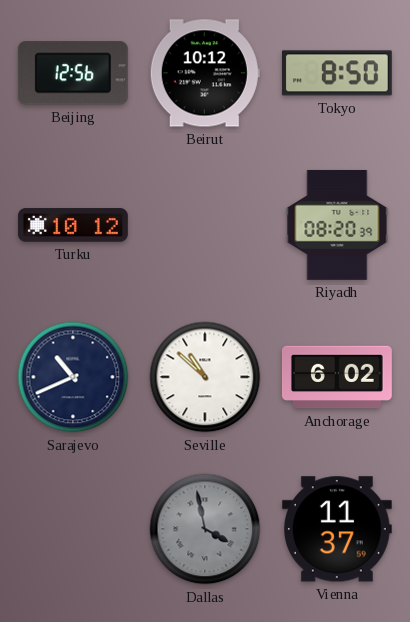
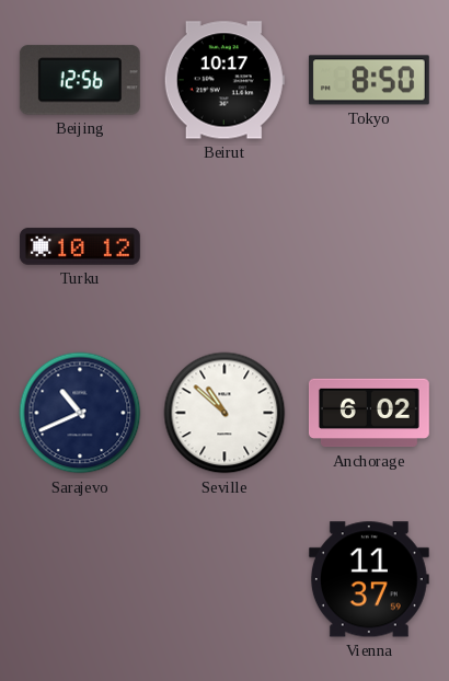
Beirut: 10:12 -> 10:17
Riyadh: 08:20 -> none
Dallas: 3:58 -> none
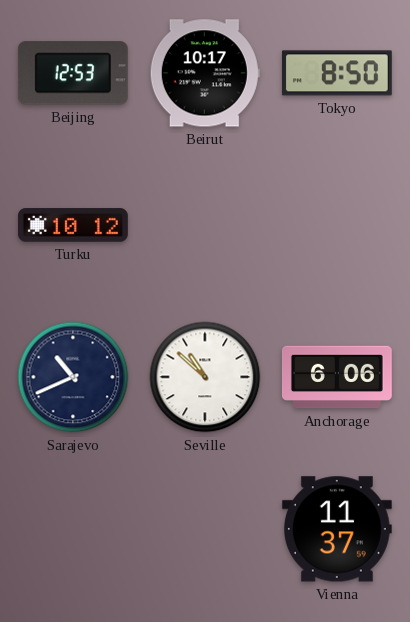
Beijing: 12:56 -> 12:53
Anchorage: 6:02 -> 6:06
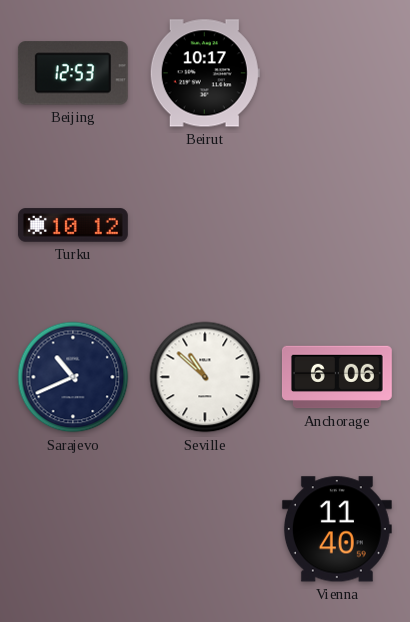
Tokyo: 8:50 -> none
Vienna: 11:37 -> 11:40
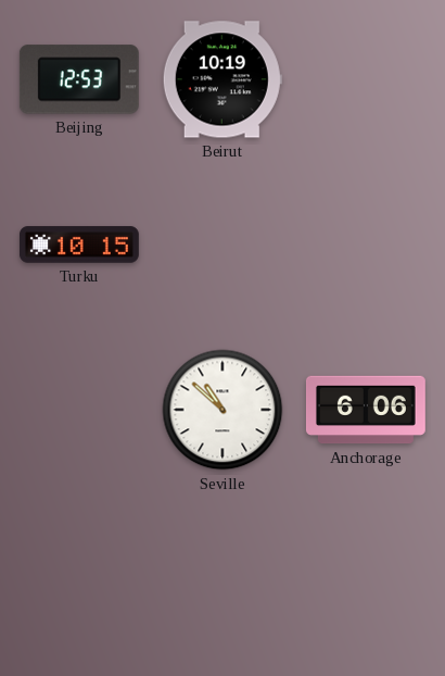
Beirut: 10:17 -> 10:19
Turku: 10:12 -> 10:15
Sarajevo: 10:41 -> none
Vienna: 11:40 -> none
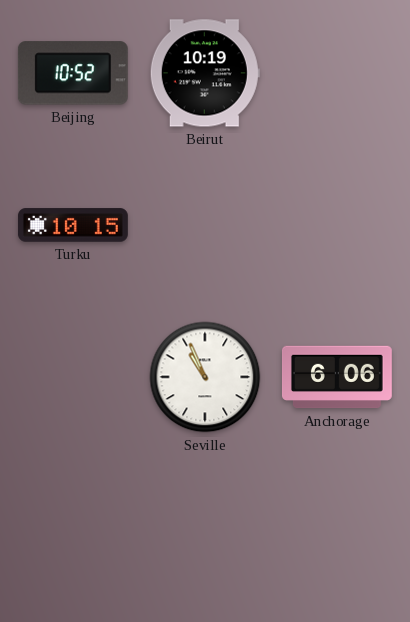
Beijing: 12:53 -> 10:52
Seville: 10:52 -> 10:56
